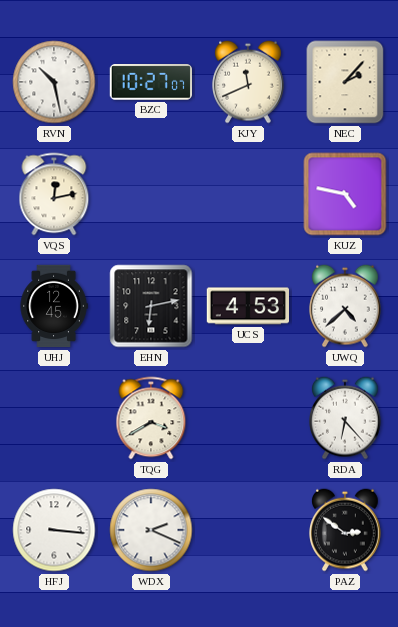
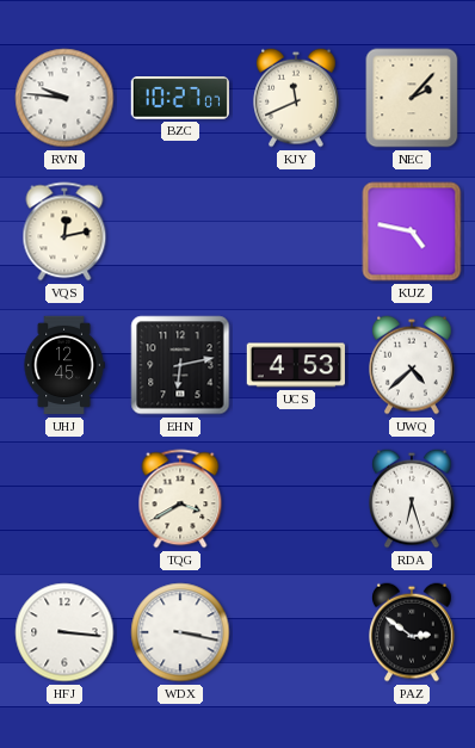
RVN: 10:28 -> 9:46
RDA: 6:23 -> 6:27
WDX: 2:19 -> 3:17
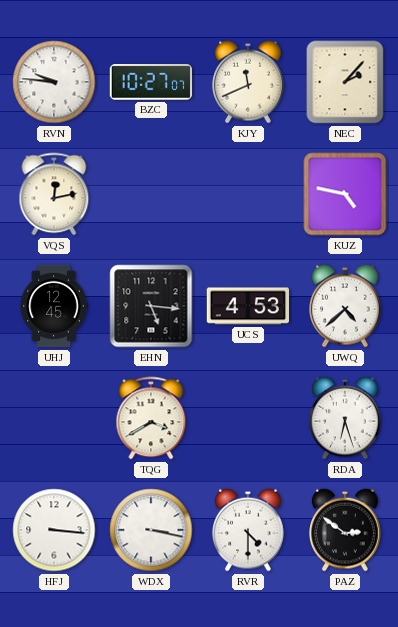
EHN: 6:13 -> 5:16
RVR: none -> 4:30
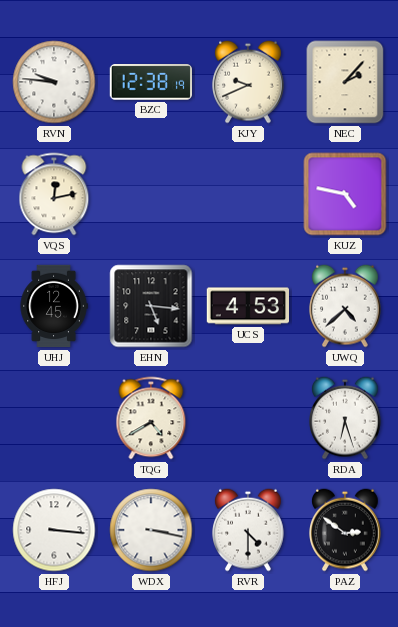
BZC: 10:27 -> 12:38
KJY: 11:41 -> 9:41
TQG: 3:40 -> 4:40
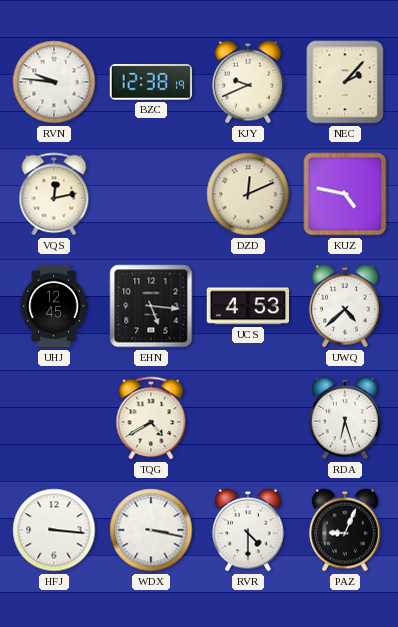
DZD: none -> 12:11
PAZ: 2:51 -> 9:04
